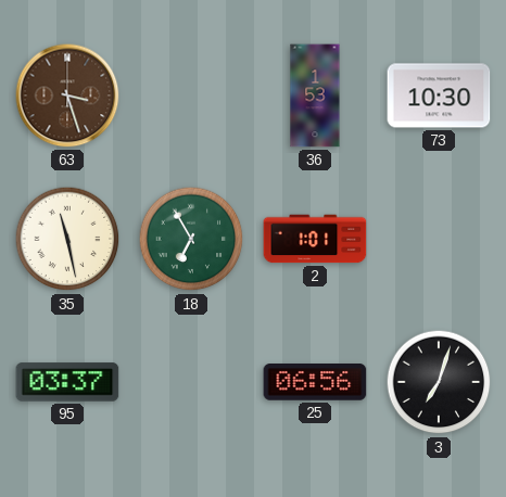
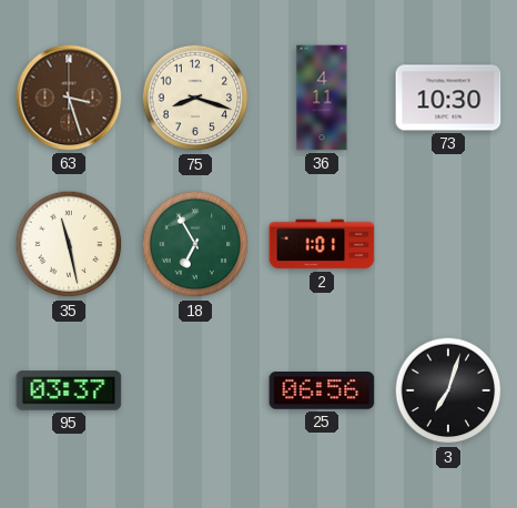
75: none -> 8:18
36: 1:53 -> 4:11
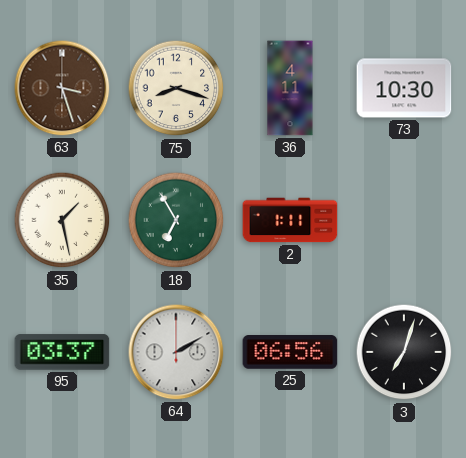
35: 11:28 -> 1:28
2: 1:01 -> 1:11
64: none -> 2:10
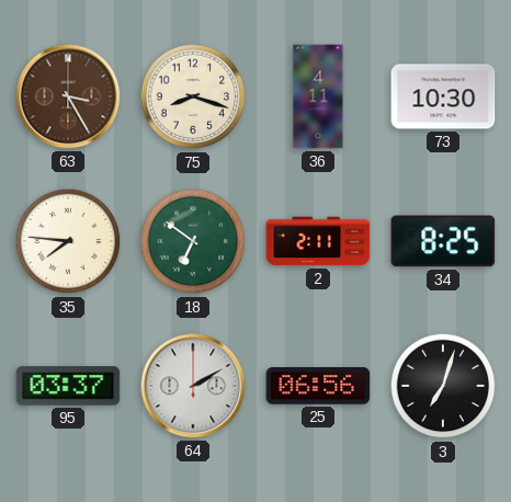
63: 3:27 -> 3:25
35: 1:28 -> 7:46
18: 6:55 -> 6:51
2: 1:11 -> 2:11
34: none -> 8:25
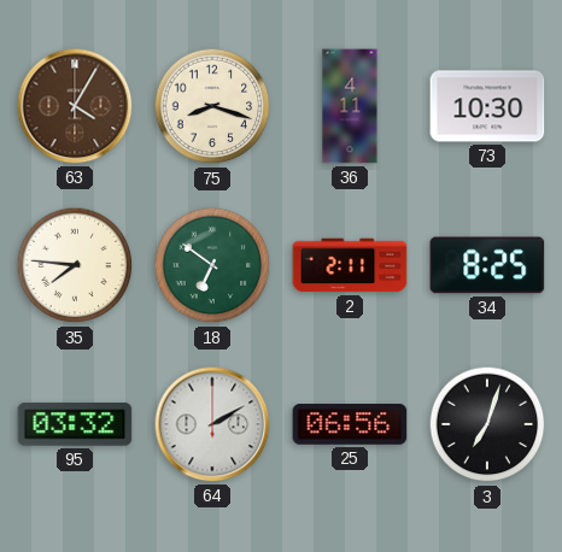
63: 3:25 -> 4:05
95: 03:37 -> 03:32
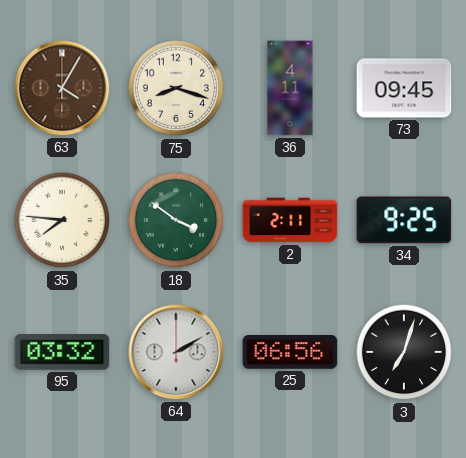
73: 10:30 -> 09:45
18: 6:51 -> 3:51
34: 8:25 -> 9:25
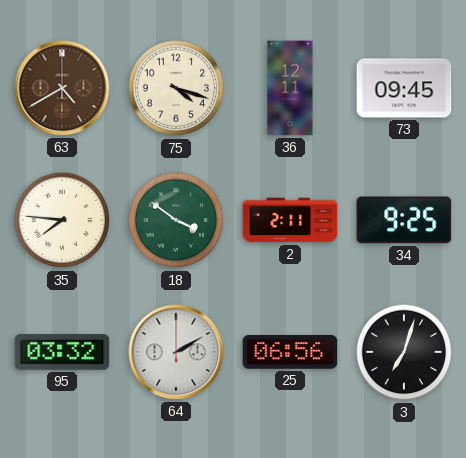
63: 4:05 -> 4:40
75: 8:18 -> 4:18
36: 4:11 -> 12:11
